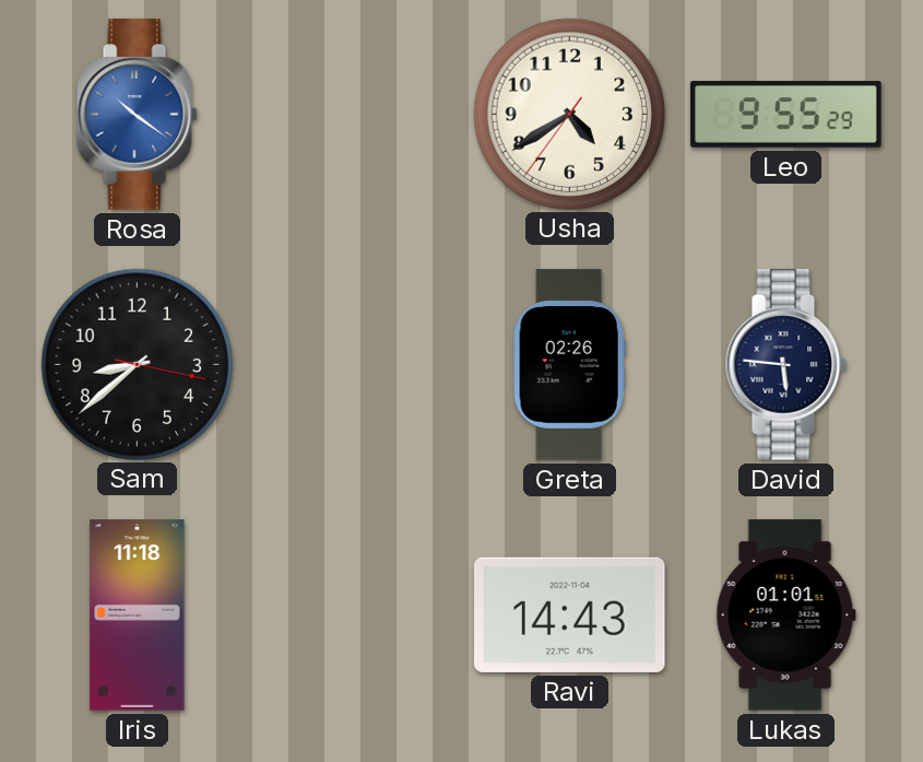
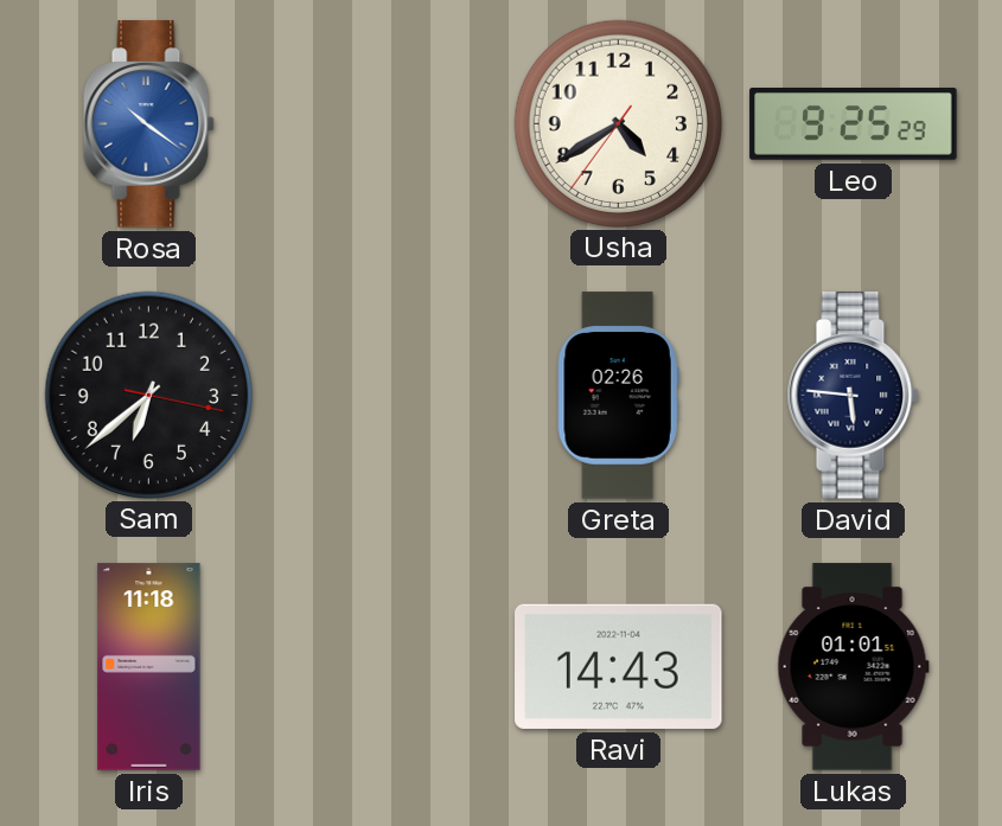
Leo: 9:55 -> 9:25
Sam: 8:38 -> 6:38
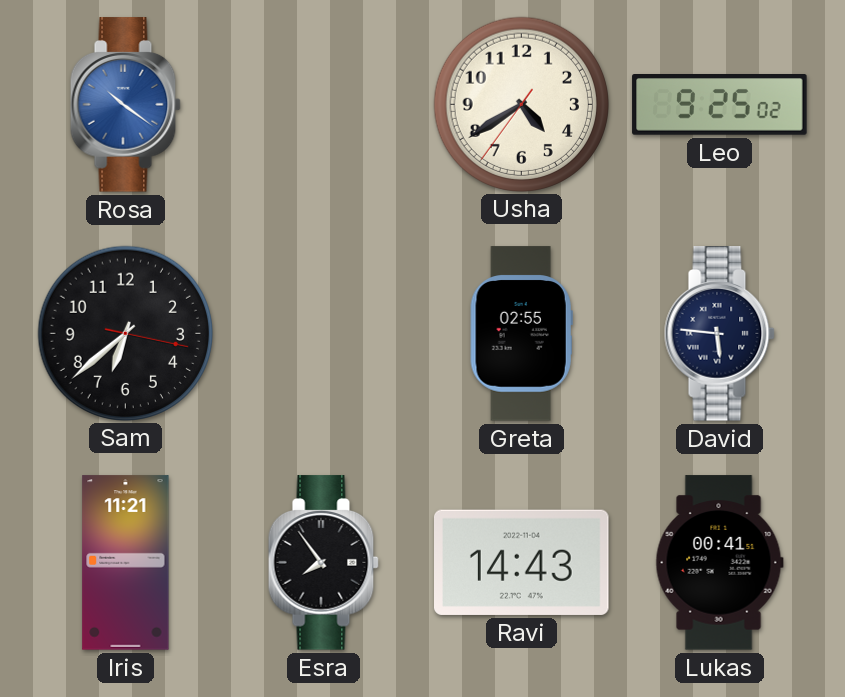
Leo: 9:25:29 -> 9:25:02
Greta: 02:26 -> 02:55
Iris: 11:18 -> 11:21
Esra: none -> 7:54
Lukas: 01:01 -> 00:41
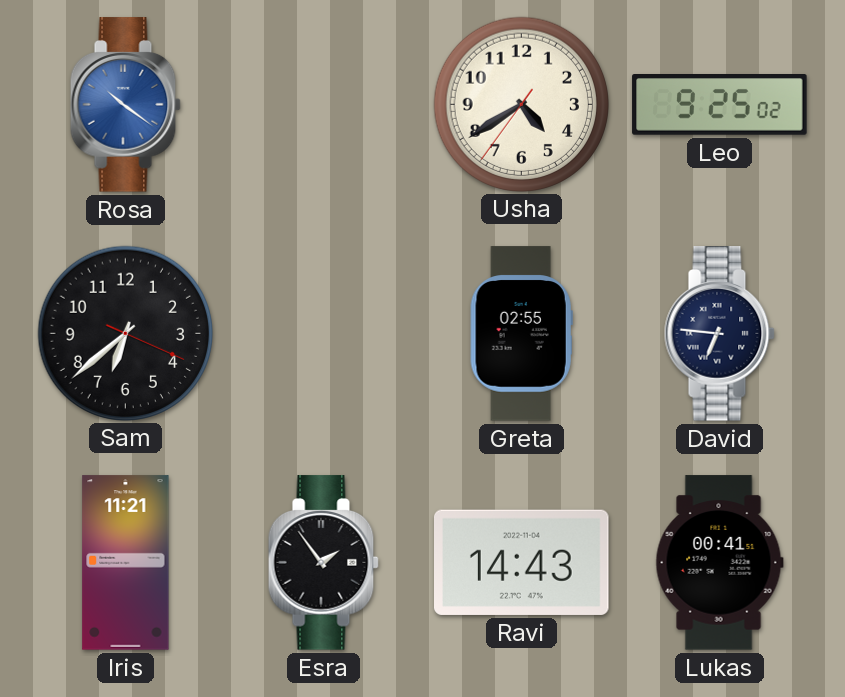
Sam: 6:38:17 -> 6:38:19
David: 5:46 -> 6:46
Esra: 7:54 -> 1:54
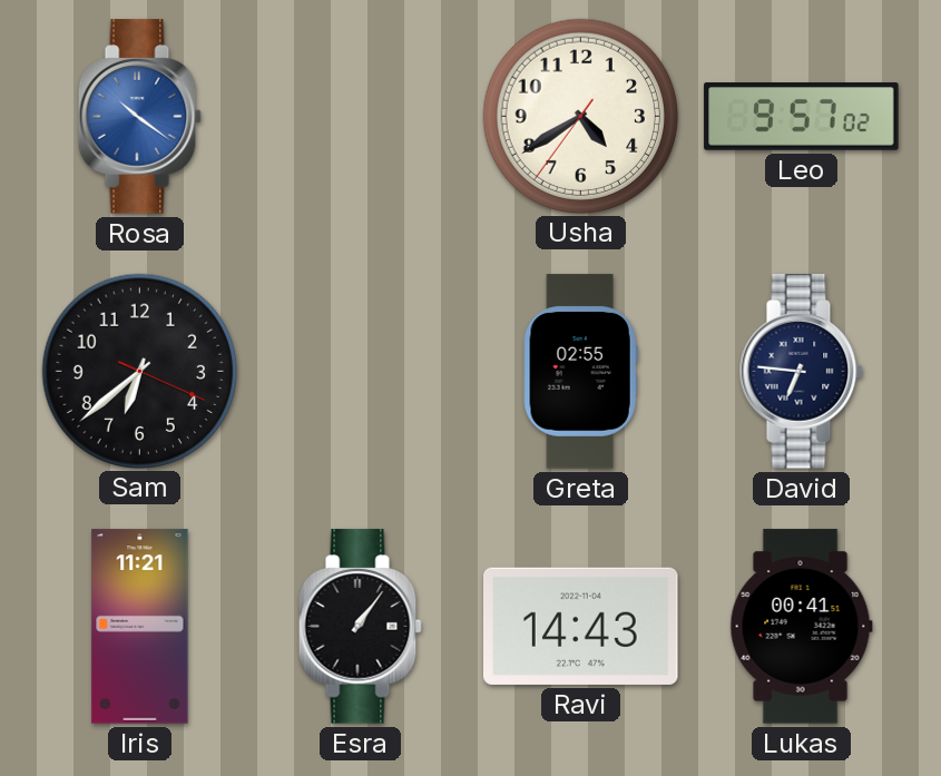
Leo: 9:25 -> 9:57
Esra: 1:54 -> 1:06
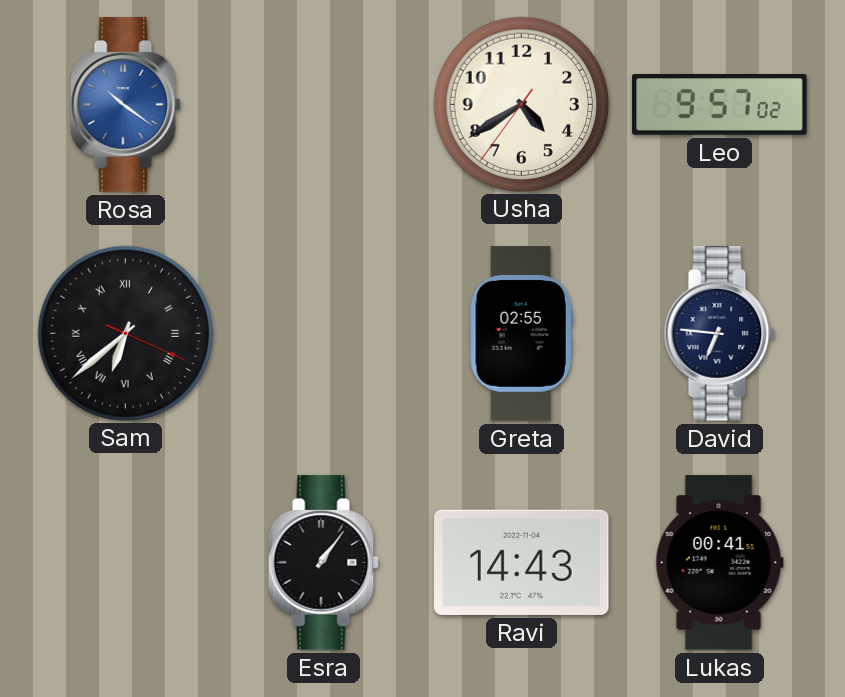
Sam numerals: Arabic -> Roman
Iris: 11:21 -> none
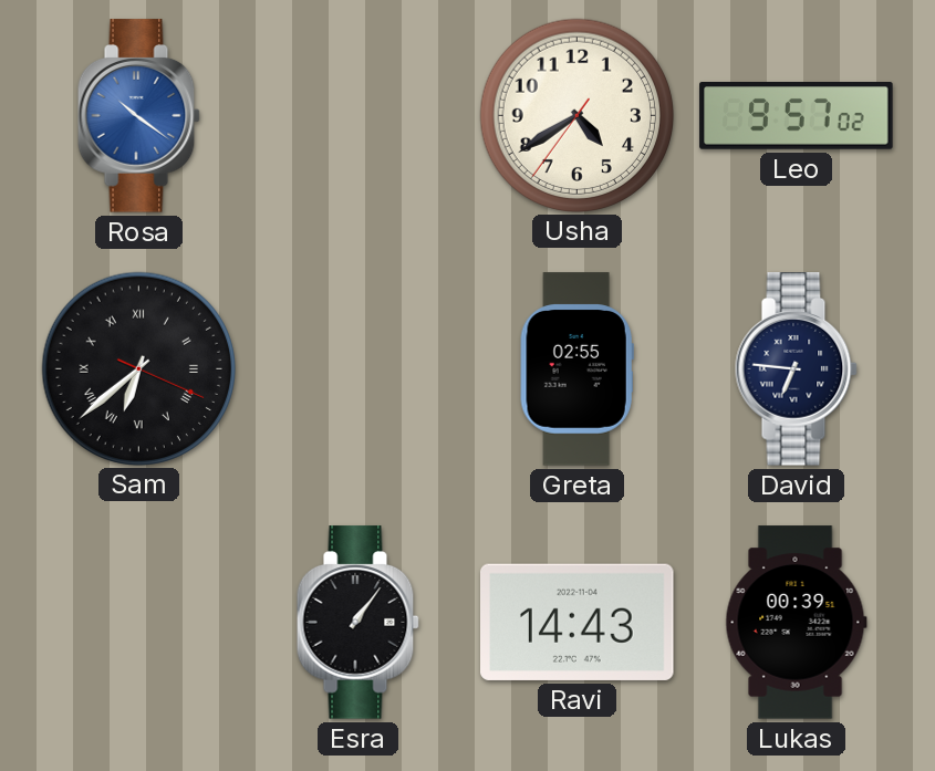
Lukas: 00:41 -> 00:39
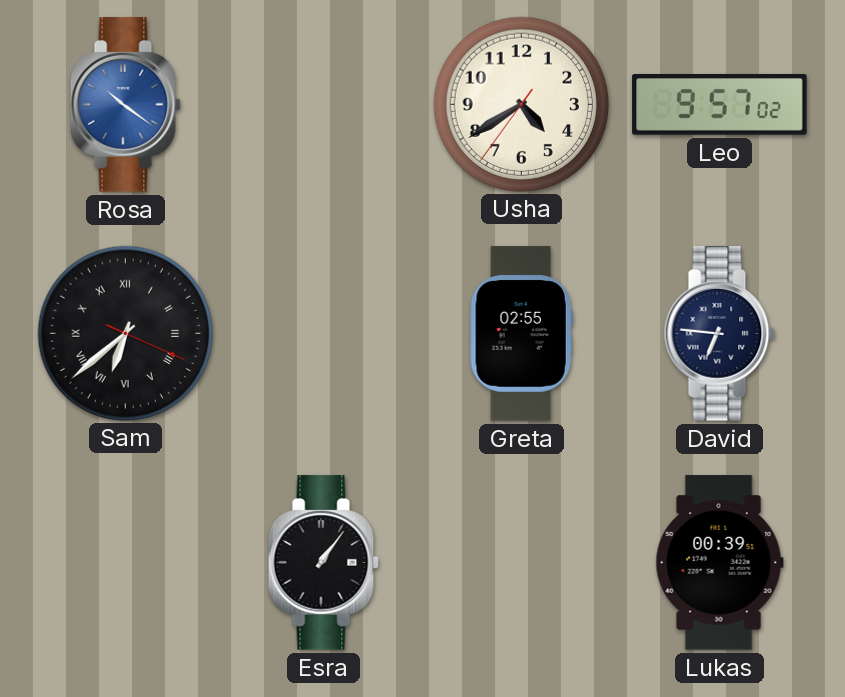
Ravi: 14:43 -> none
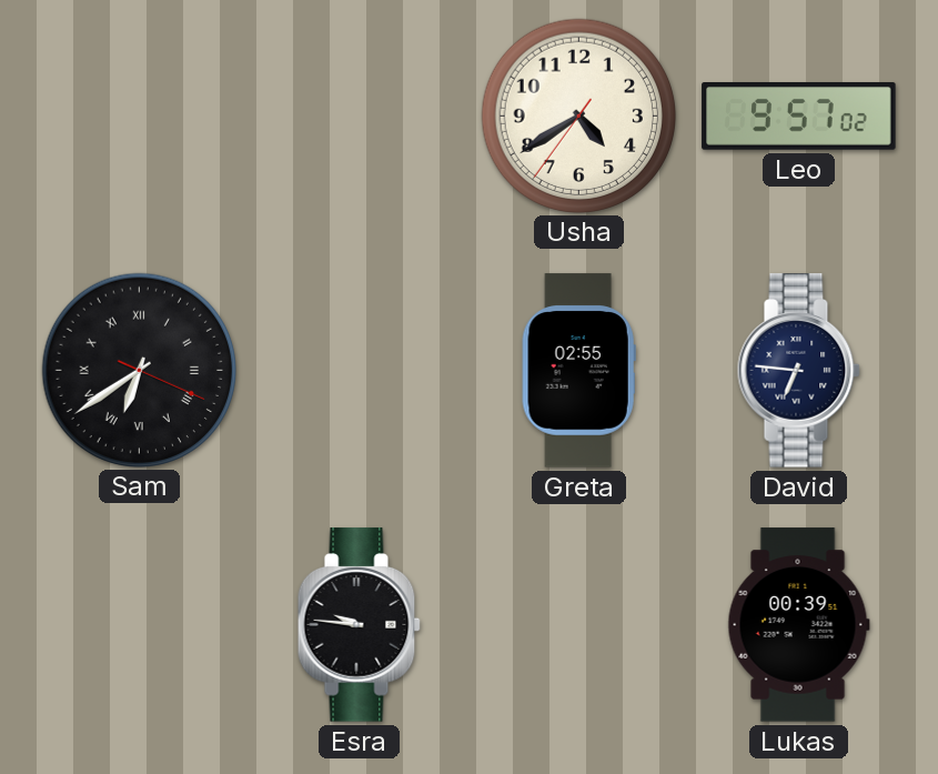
Rosa: 10:21 -> none
Sam: 6:38 -> 6:39
Esra: 1:06 -> 9:46
